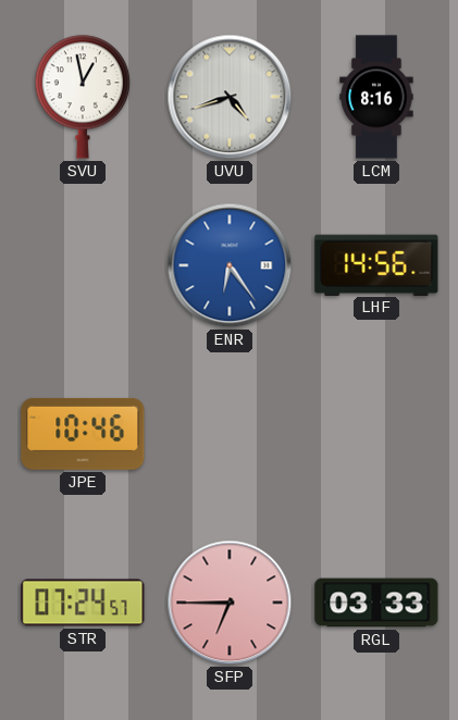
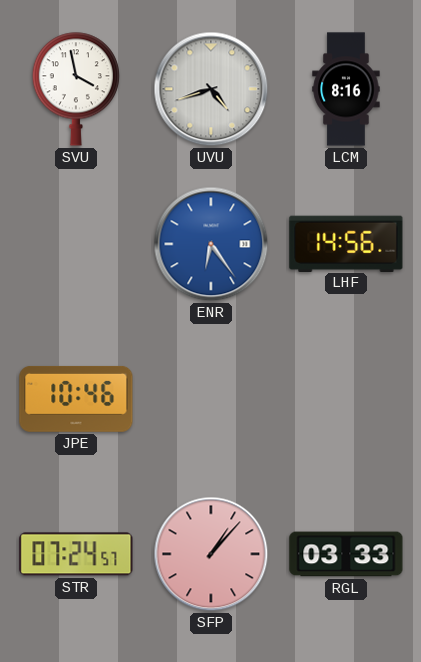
SVU: 12:58 -> 3:58
SFP: 6:45 -> 1:07
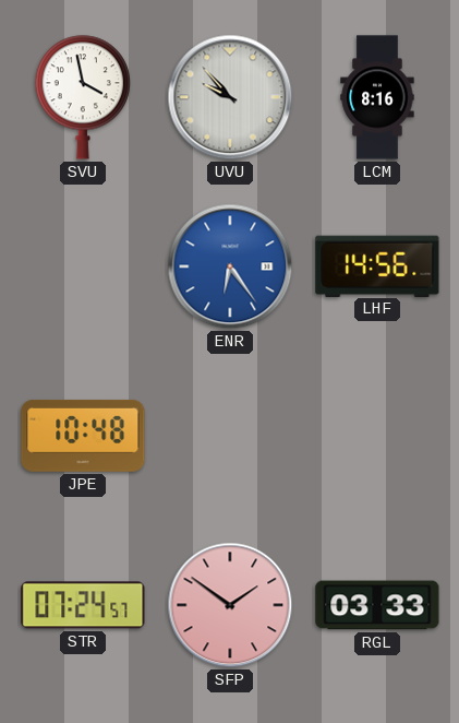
UVU: 4:42 -> 9:53
JPE: 10:46 -> 10:48
SFP: 1:07 -> 1:51
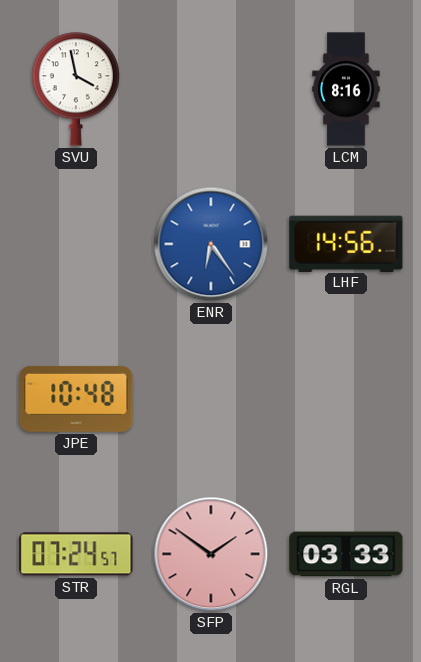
UVU: 9:53 -> none
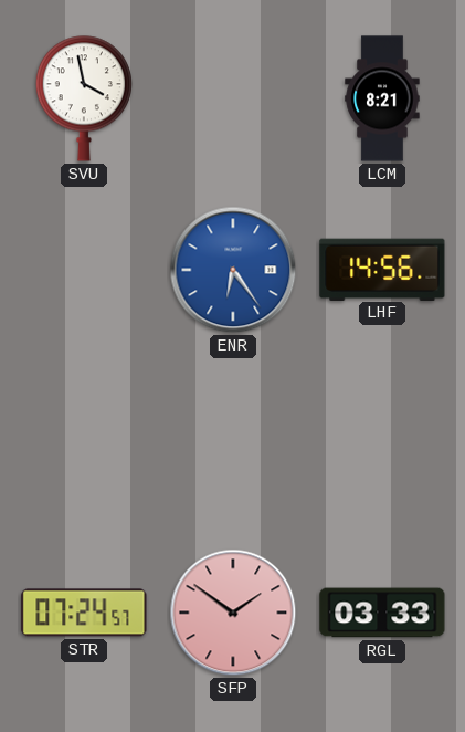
LCM: 8:16 -> 8:21
JPE: 10:48 -> none
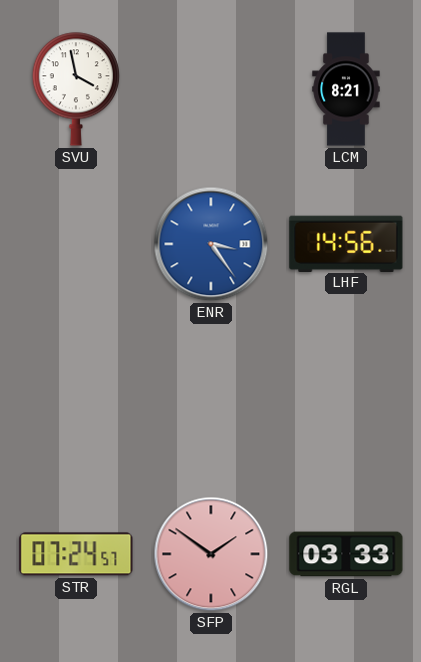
ENR: 6:24 -> 3:24
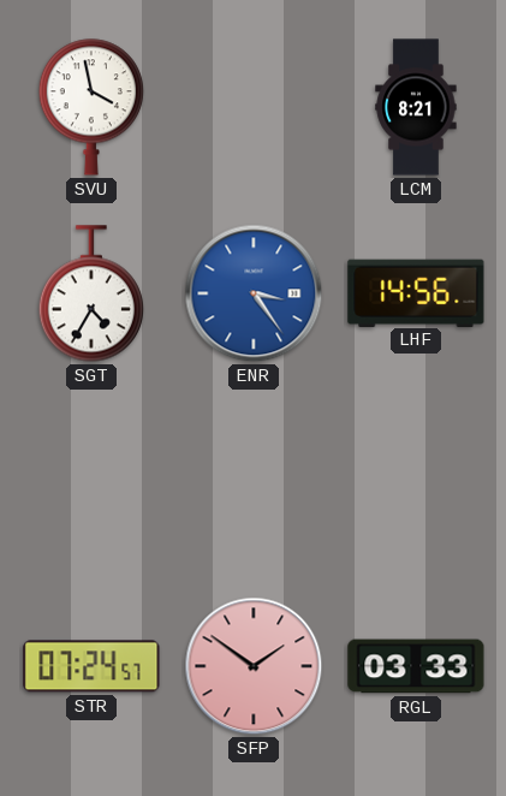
SGT: none -> 4:35
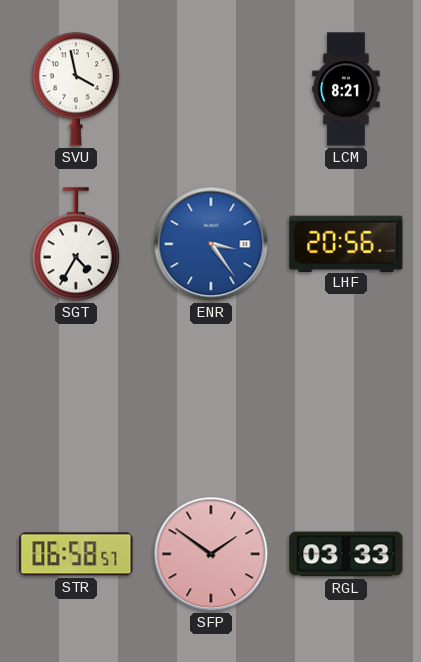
LHF: 14:56 -> 20:56
STR: 07:24 -> 06:58
